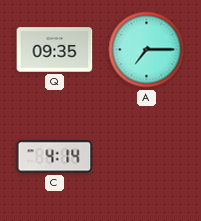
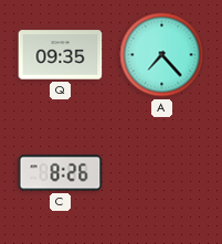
A: 7:15 -> 7:23
C: 4:14 -> 8:26
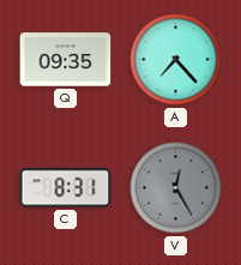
C: 8:26 -> 8:31
V: none -> 12:25
